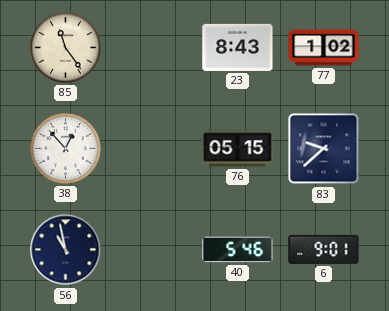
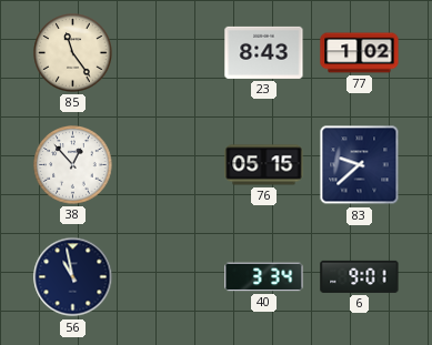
40: 5:46 -> 3:34
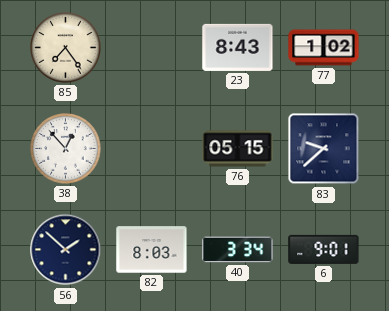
85: 11:24 -> 7:24
56: 10:58 -> 1:52
82: none -> 8:03
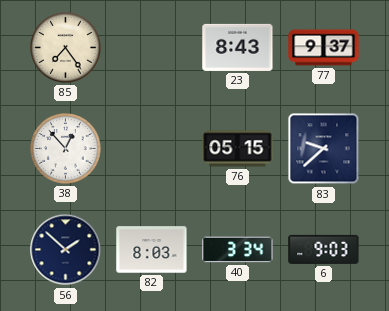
77: 1:02 -> 9:37
6: 9:01 -> 9:03
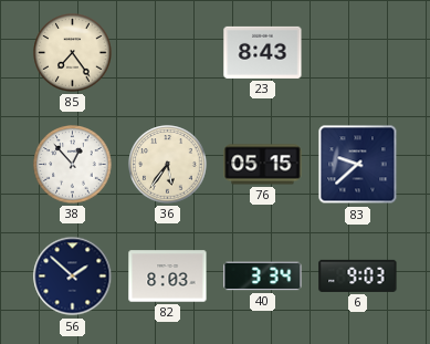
77: 9:37 -> none
36: none -> 5:36
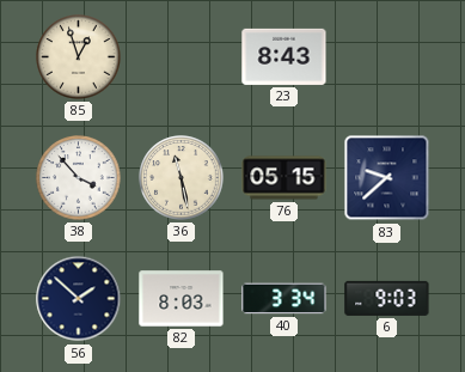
85: 7:24 -> 12:57
38: 12:53 -> 3:53
36: 5:36 -> 11:28
